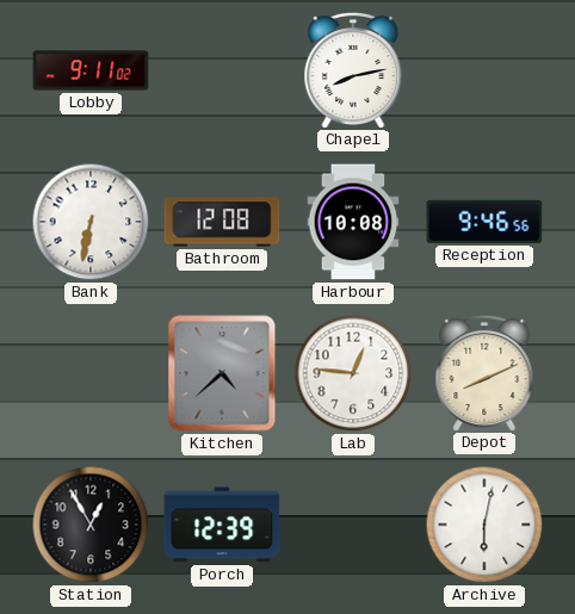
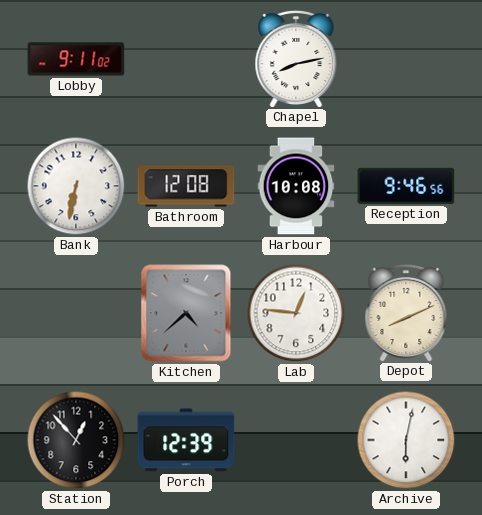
Station: 12:55 -> 12:53
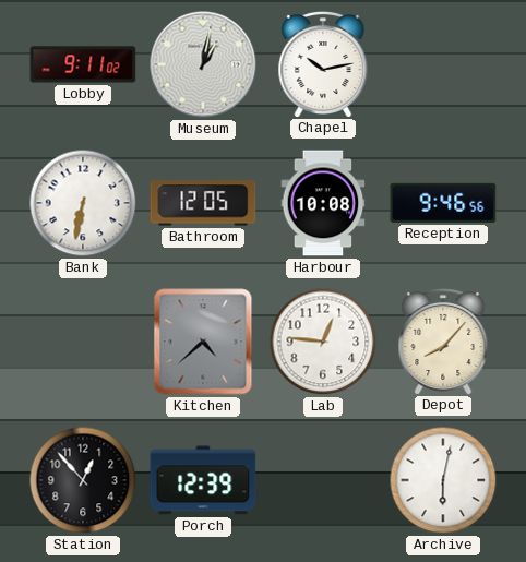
Museum: none -> 1:02
Chapel: 8:13 -> 10:13
Bathroom: 12:08 -> 12:05
Depot: 8:11 -> 8:07
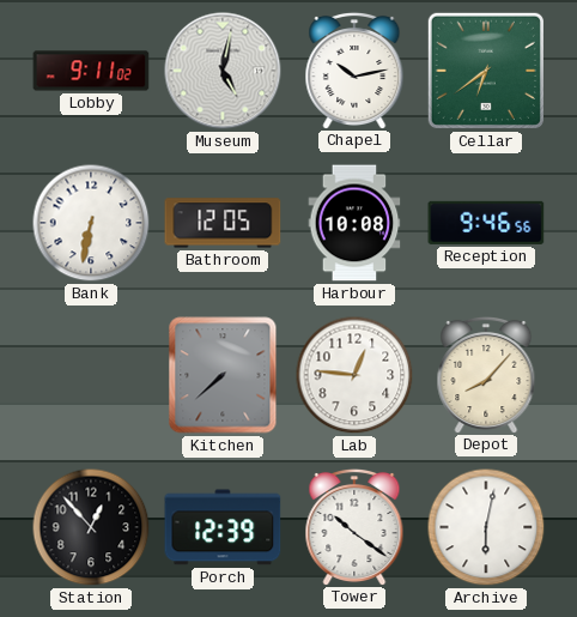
Museum: 1:02 -> 5:02
Cellar: none -> 6:39
Kitchen: 4:38 -> 7:38
Tower: none -> 10:21
